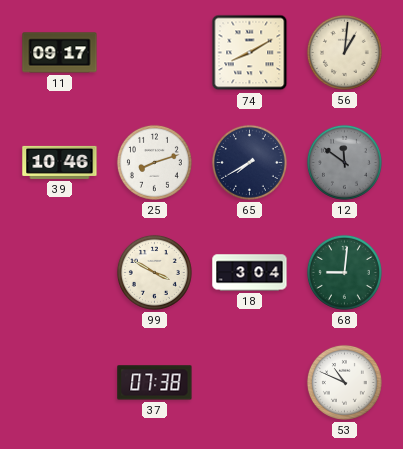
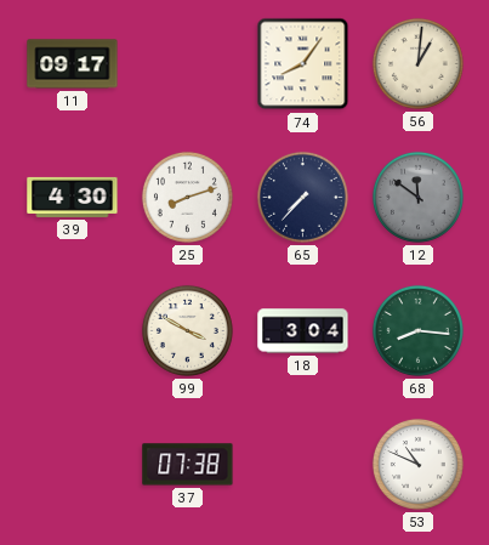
74: 8:10 -> 8:06
39: 10:46 -> 4:30
65: 7:40 -> 7:37
68: 9:01 -> 8:16
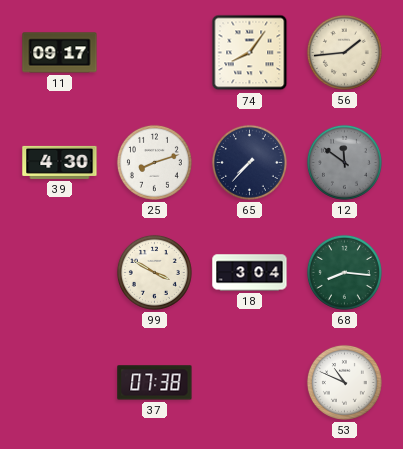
56: 1:01 -> 1:44
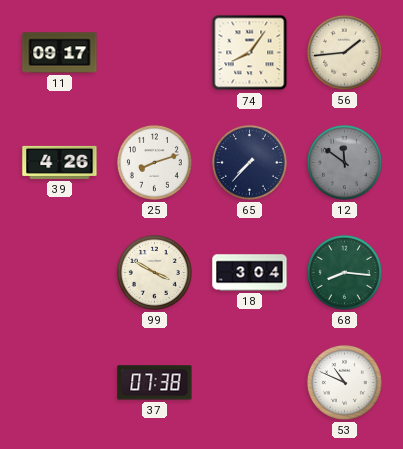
39: 4:30 -> 4:26
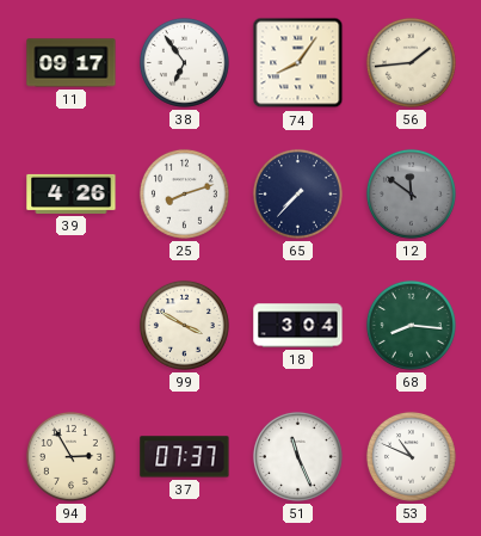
38: none -> 6:54
94: none -> 2:55
37: 07:38 -> 07:37
51: none -> 11:26
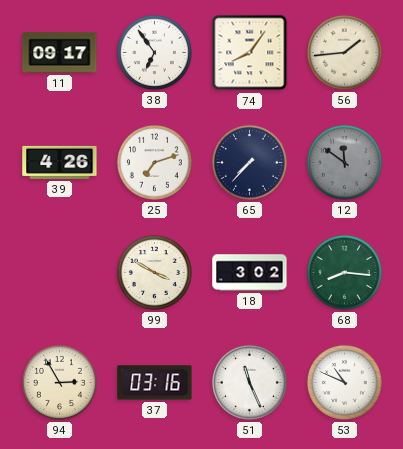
25: 8:12 -> 7:12
18: 3:04 -> 3:02
37: 07:37 -> 03:16
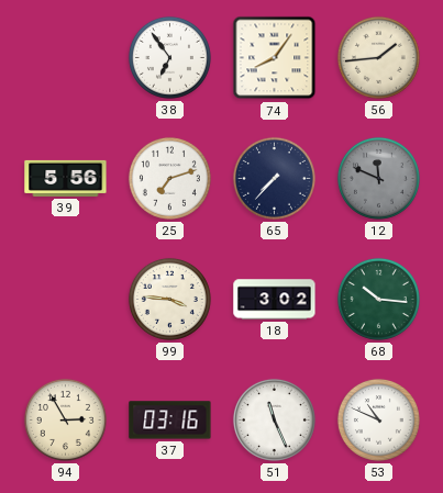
11: 09:17 -> none
39: 4:26 -> 5:56
12: 11:51 -> 11:49
99: 3:50 -> 3:46
68: 8:16 -> 10:16
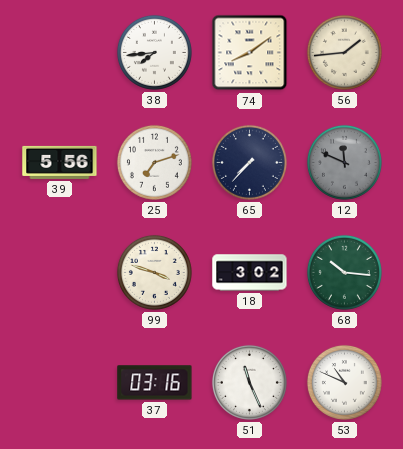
38: 6:54 -> 7:44
74: 8:06 -> 8:09
99: 3:46 -> 3:48
94: 2:55 -> none
